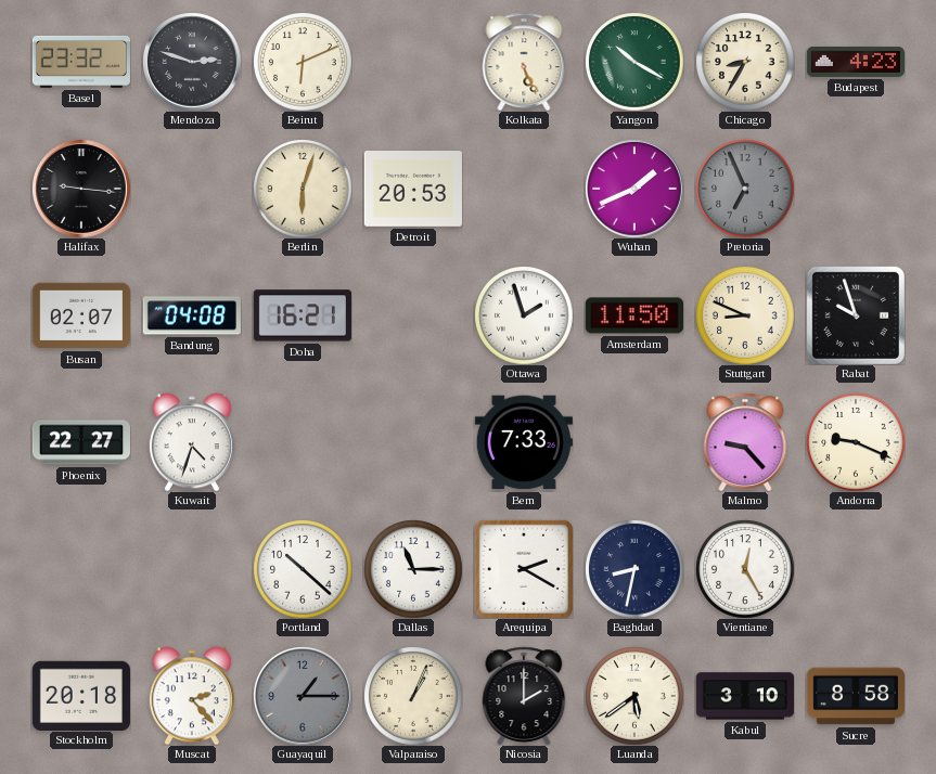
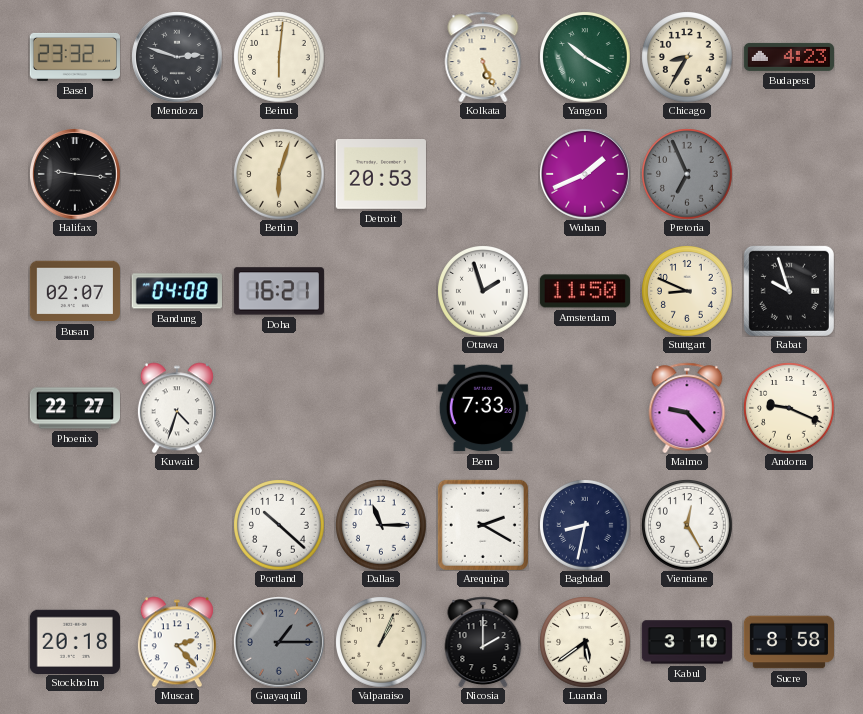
Beirut: 6:11 -> 6:01
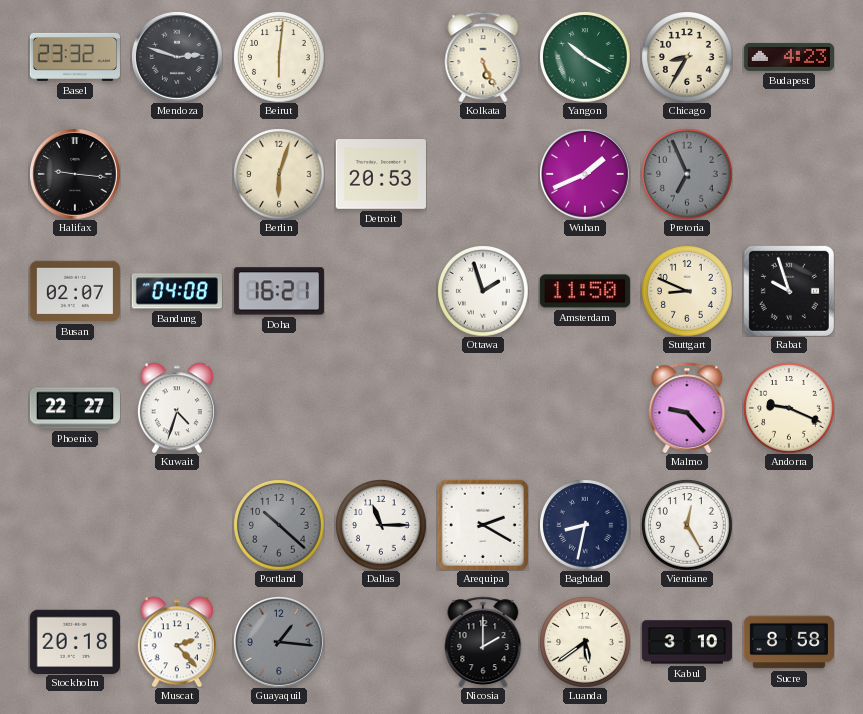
Bern: 7:33 -> none
Portland dial: white -> grey
Guayaquil: 1:15 -> 1:16
Valparaiso: 1:04 -> none
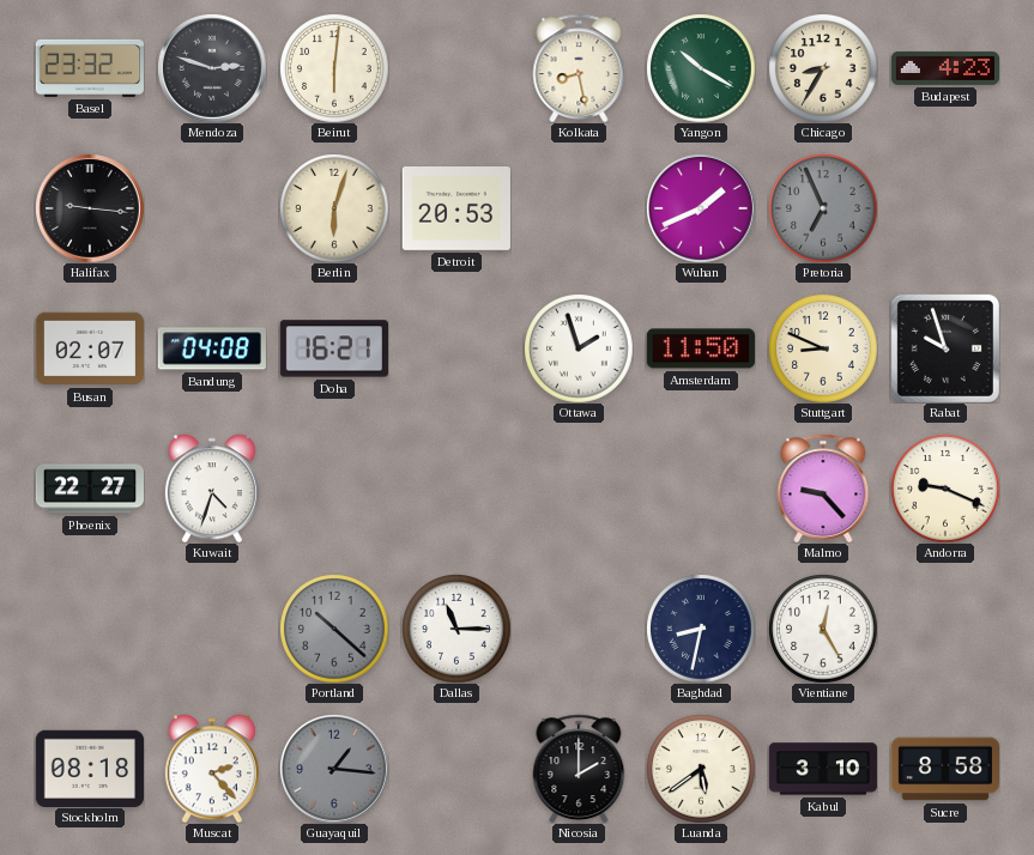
Kolkata: 5:26 -> 8:28
Arequipa: 2:20 -> none
Stockholm: 20:18 -> 08:18
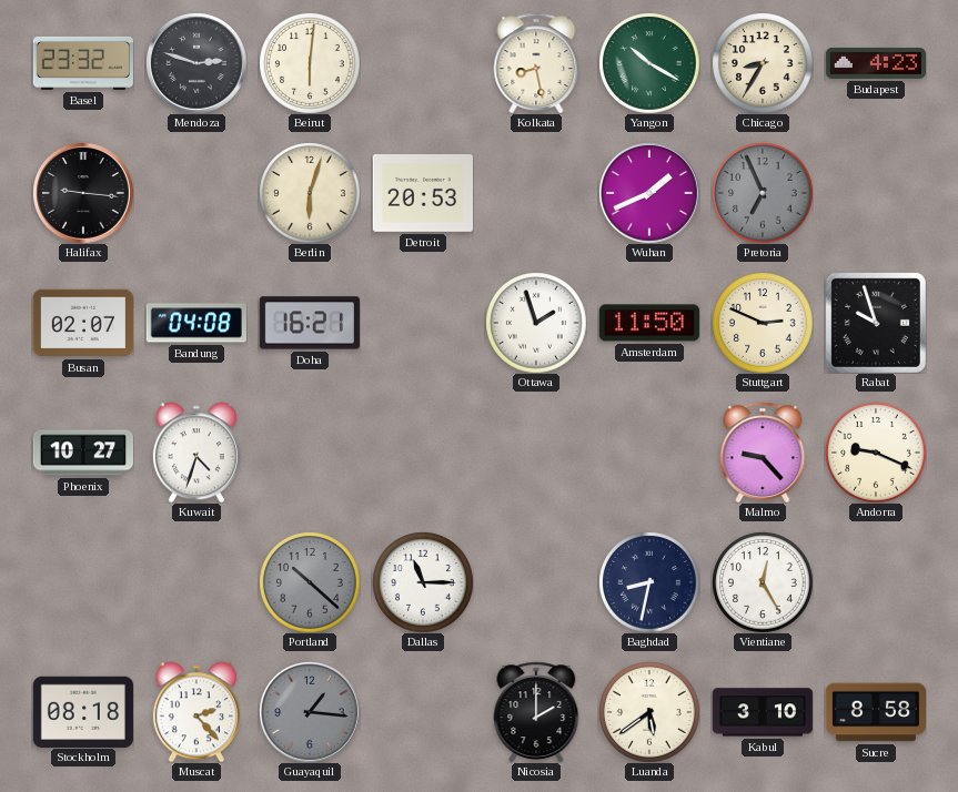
Stuttgart: 8:49 -> 2:49
Phoenix: 22:27 -> 10:27
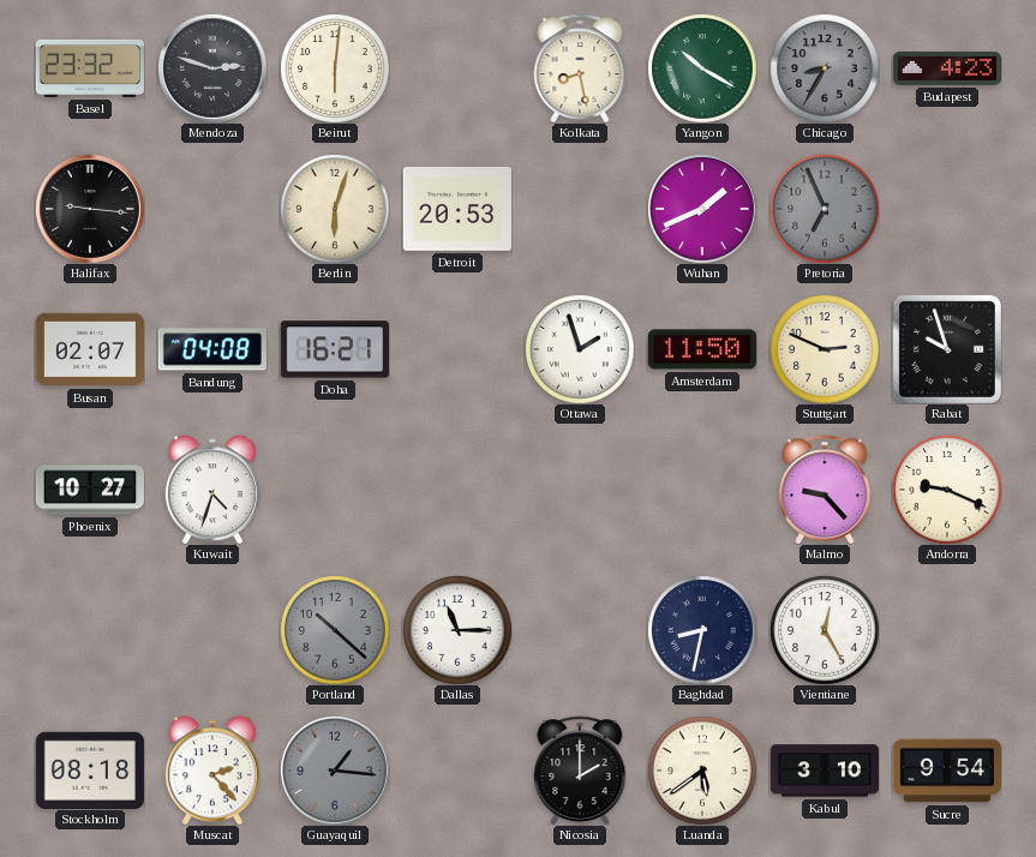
Chicago dial: cream -> grey
Sucre: 8:58 -> 9:54
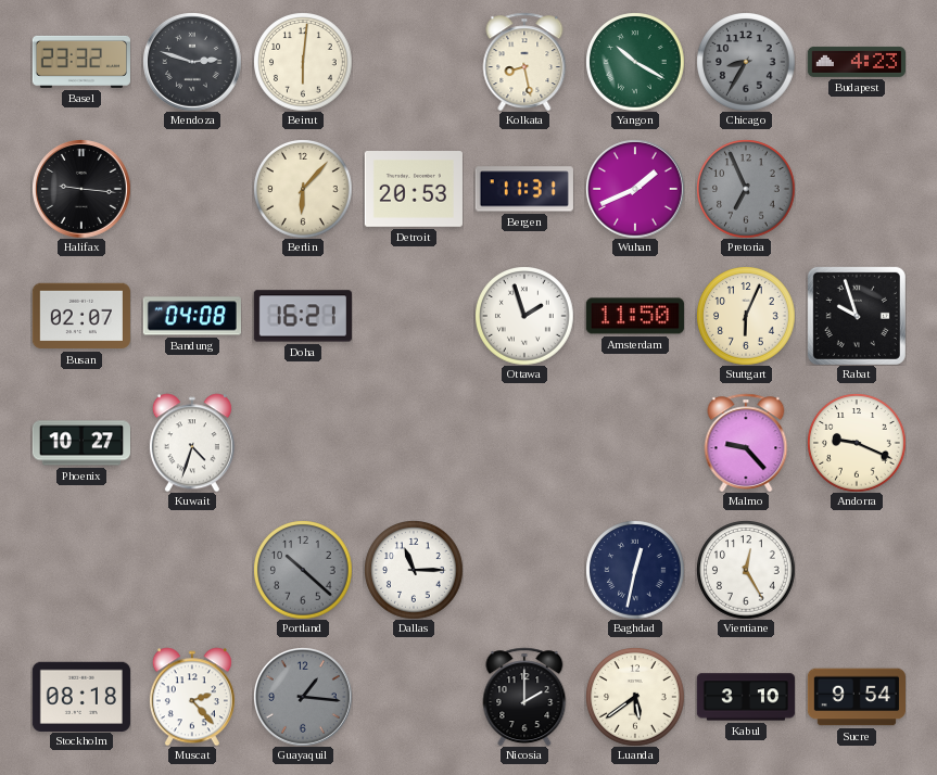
Berlin: 6:03 -> 6:07
Bergen: none -> 11:31
Stuttgart: 2:49 -> 6:04
Baghdad: 8:32 -> 12:32
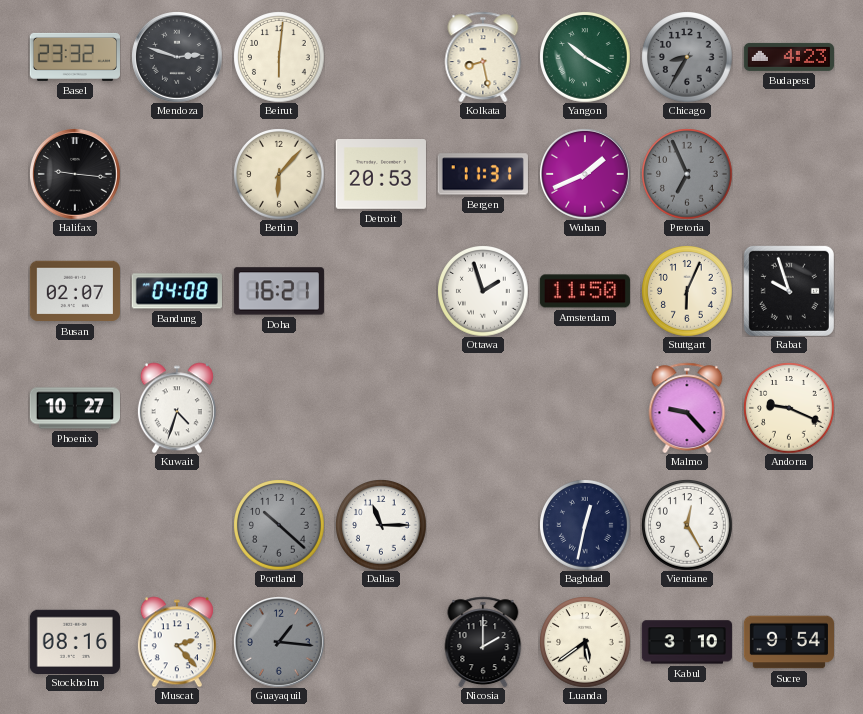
Stockholm: 08:18 -> 08:16
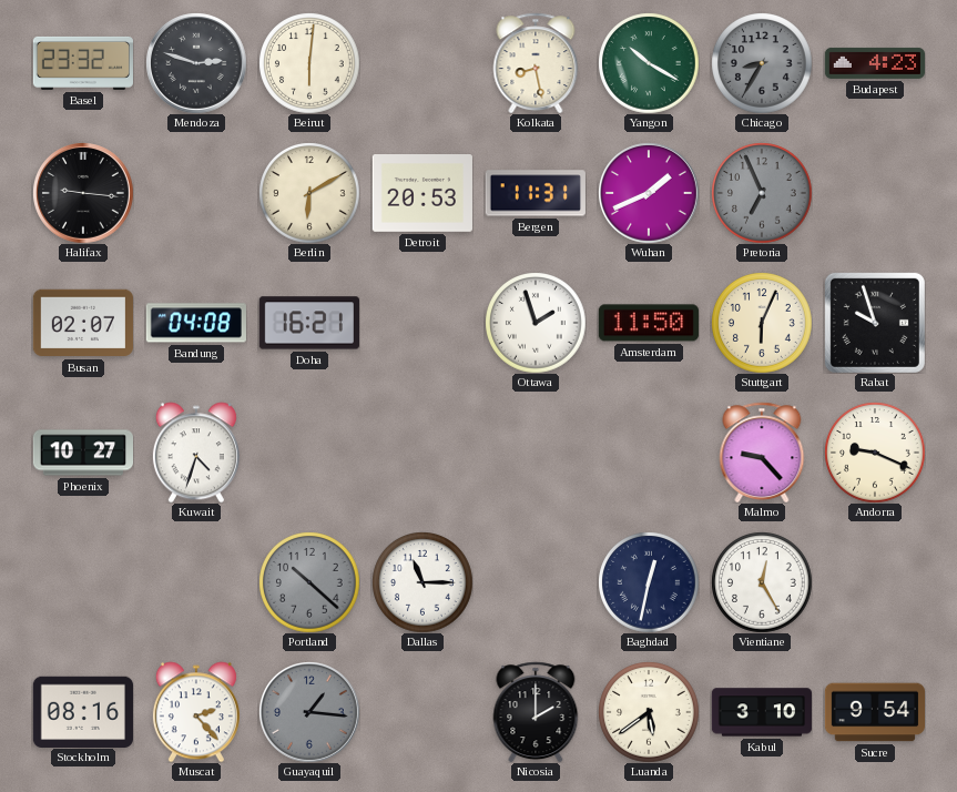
Berlin: 6:07 -> 6:10
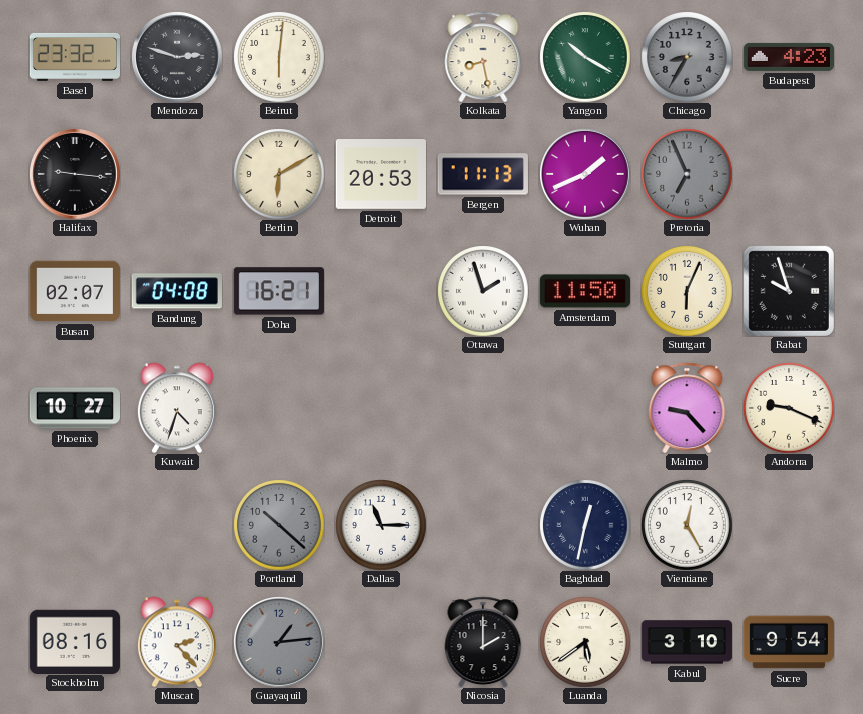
Bergen: 11:31 -> 11:13
Guayaquil: 1:16 -> 1:14
